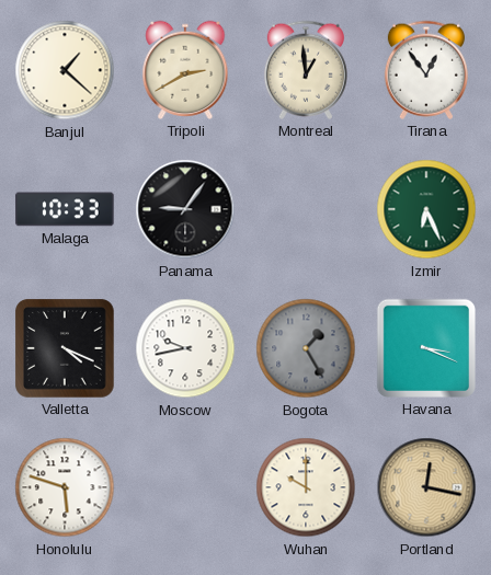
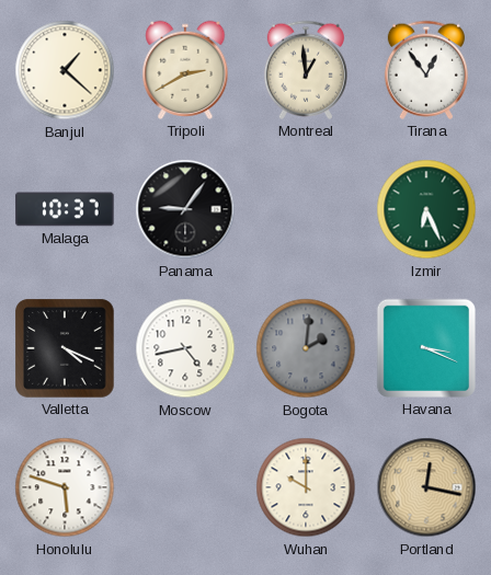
Malaga: 10:33 -> 10:37
Moscow: 9:43 -> 4:43
Bogota: 1:25 -> 2:01
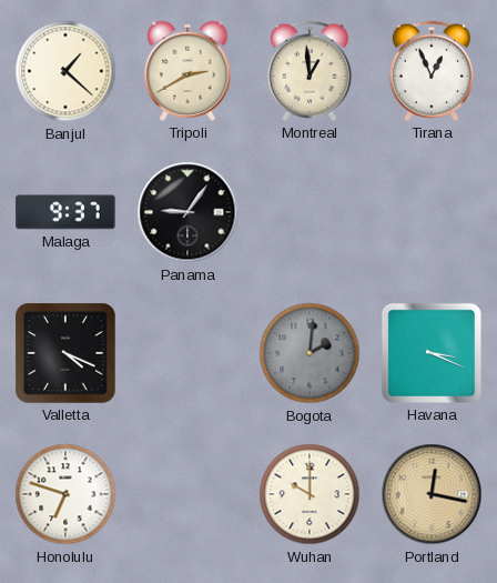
Tirana: 12:54 -> 12:56
Malaga: 10:37 -> 9:37
Izmir: 6:26 -> none
Moscow: 4:43 -> none
Honolulu: 5:48 -> 6:48
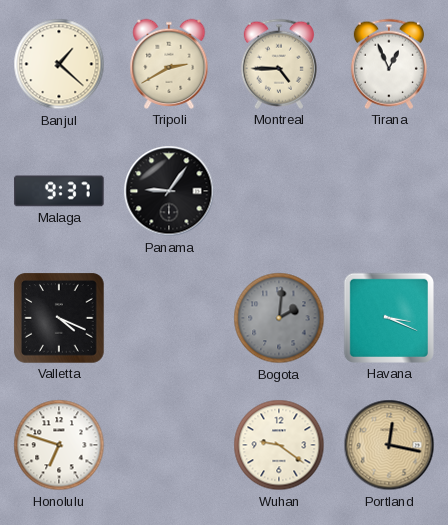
Montreal: 12:59 -> 4:45
Wuhan: 10:00 -> 9:21
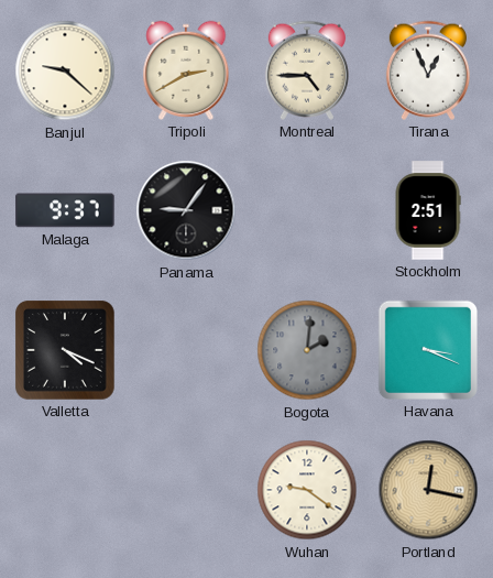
Banjul: 1:22 -> 9:22
Stockholm: none -> 2:51
Honolulu: 6:48 -> none
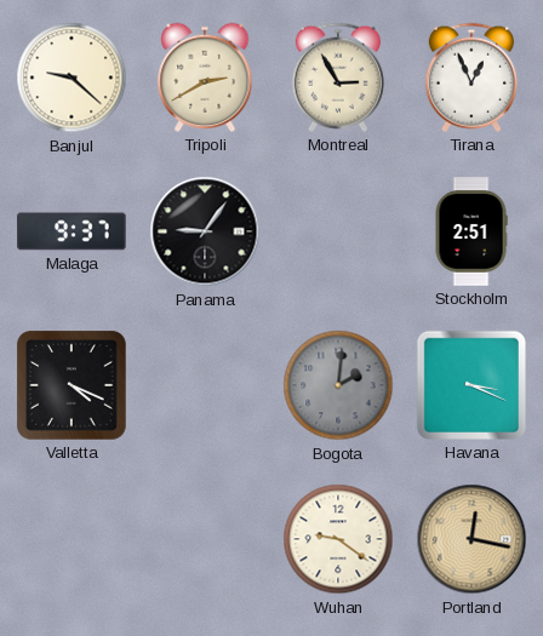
Montreal: 4:45 -> 2:55
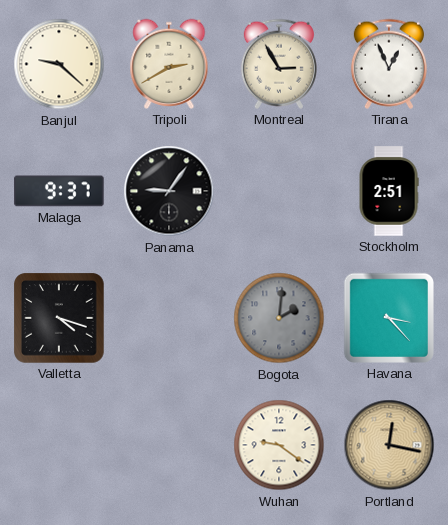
Valletta: 4:19 -> 4:18
Havana: 3:19 -> 3:23
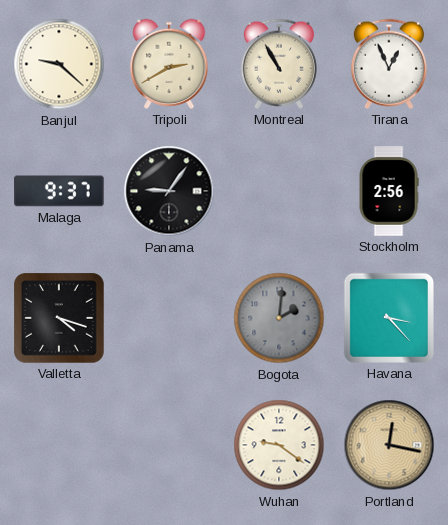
Montreal: 2:55 -> 10:55
Stockholm: 2:51 -> 2:56
